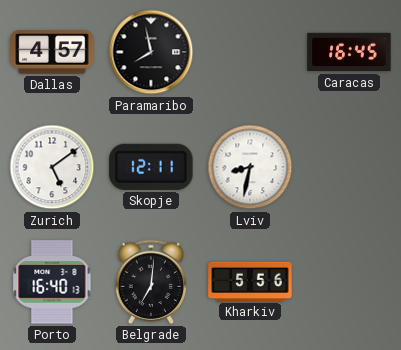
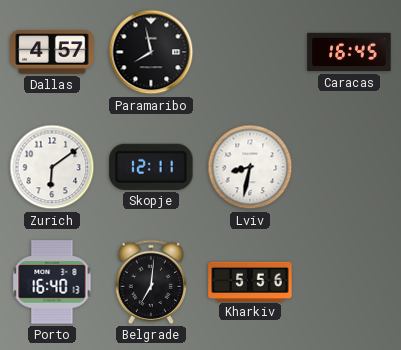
Zurich: 5:09 -> 6:09
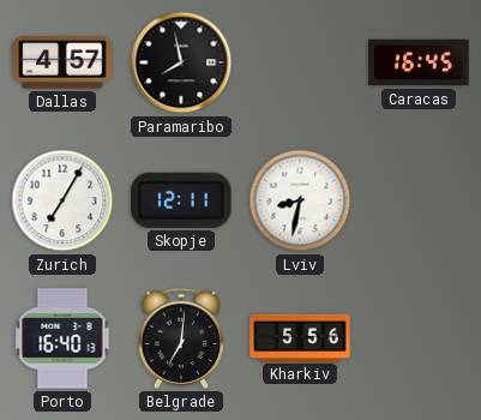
Zurich: 6:09 -> 7:05
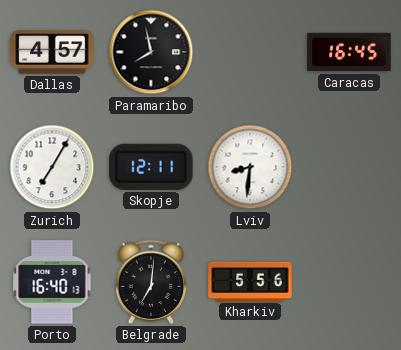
Lviv: 8:32 -> 8:31
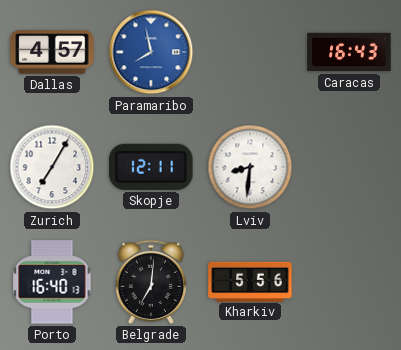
Paramaribo dial: black -> blue
Caracas: 16:45 -> 16:43
